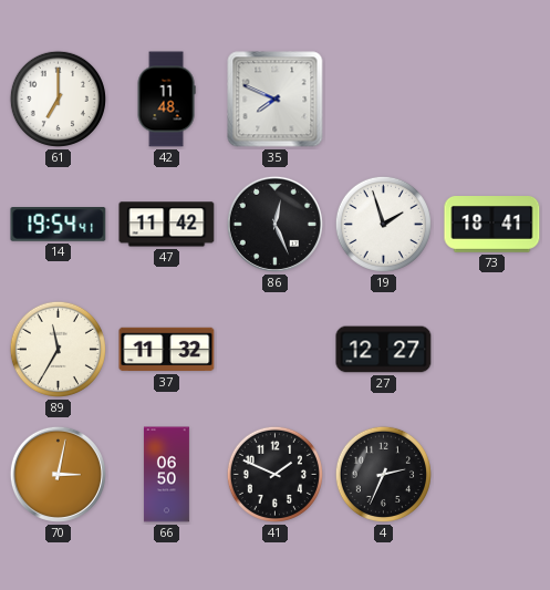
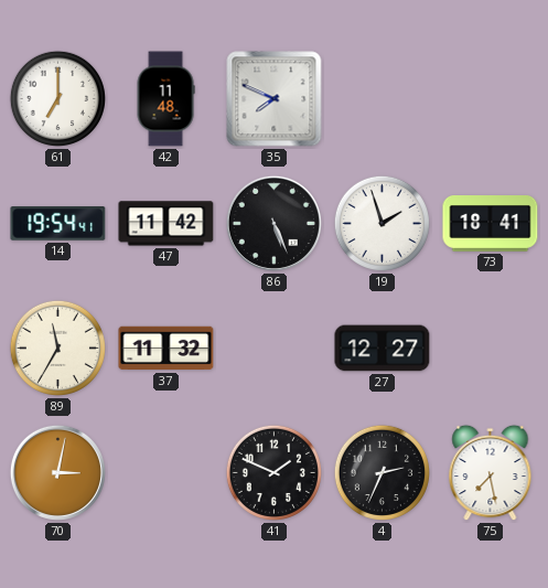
86: 12:26 -> 5:26
66: 06:50 -> none
75: none -> 7:28
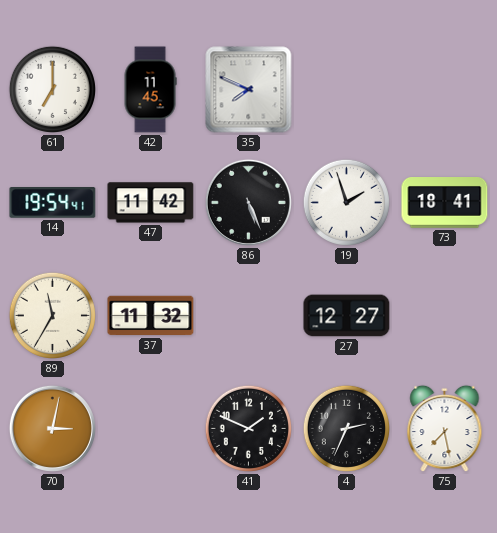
42: 11:48 -> 11:45
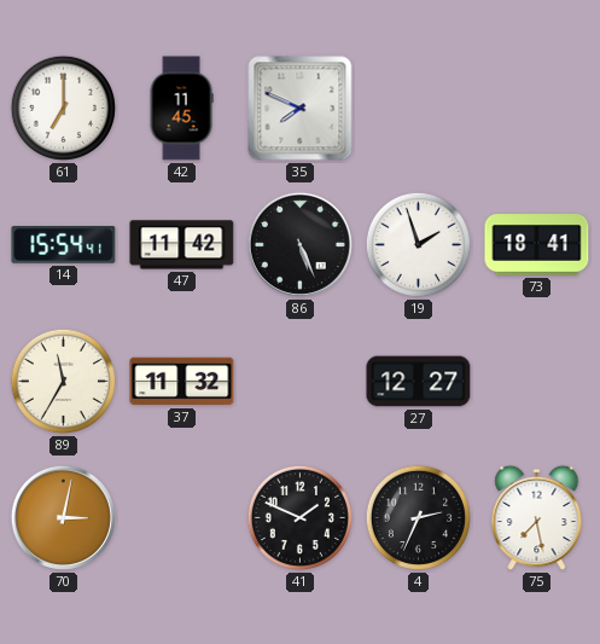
14: 19:54 -> 15:54
